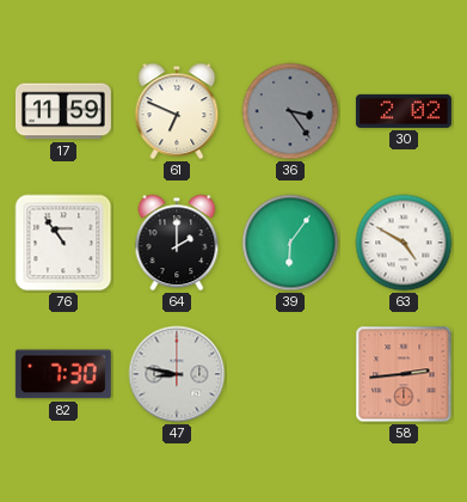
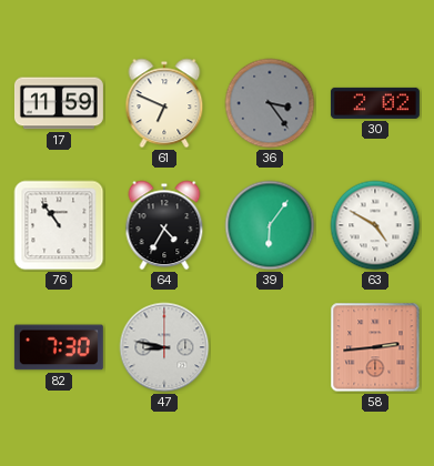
64: 2:00 -> 4:35
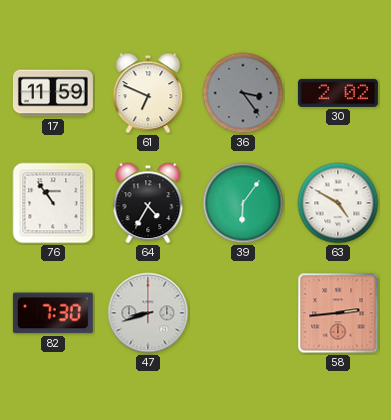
47: 8:47 -> 8:42
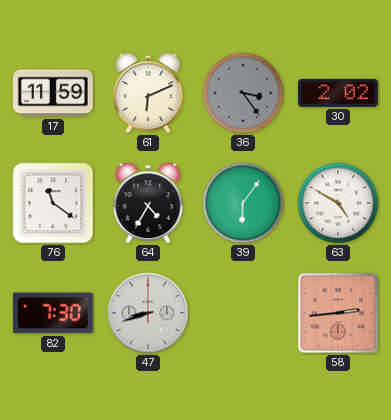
61: 6:49 -> 6:11
76: 10:54 -> 11:21
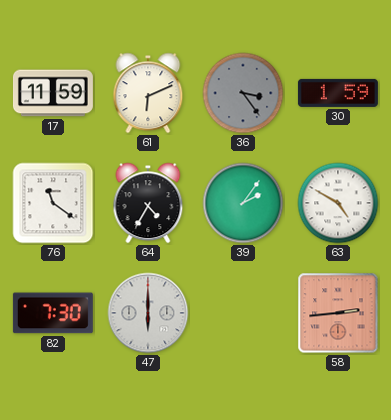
30: 2:02 -> 1:59
39: 6:06 -> 2:06
47: 8:42 -> 6:00
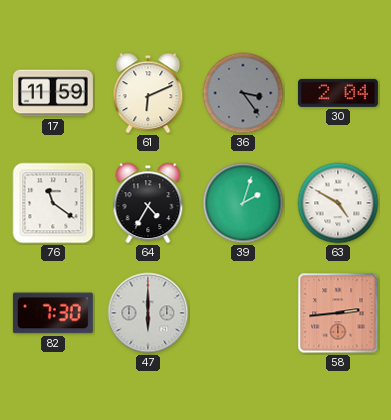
30: 1:59 -> 2:04
39: 2:06 -> 2:03
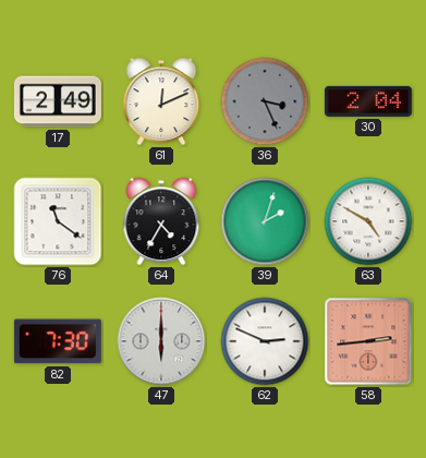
17: 11:59 -> 2:49
61: 6:11 -> 12:11
36: 3:24 -> 3:26
62: none -> 2:49
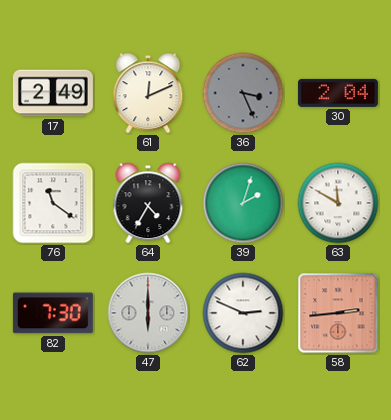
63: 4:50 -> 11:50
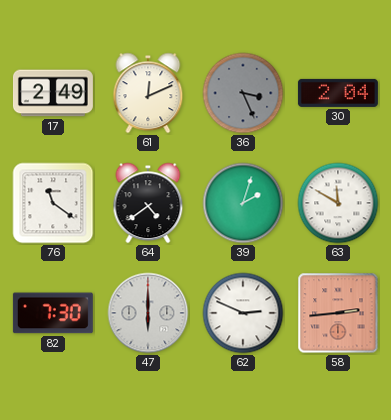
64: 4:35 -> 4:39
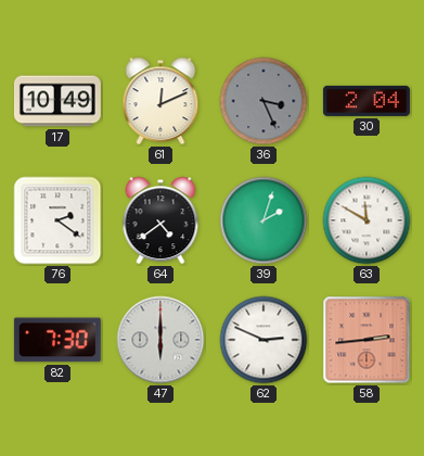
17: 2:49 -> 10:49
76: 11:21 -> 2:21
